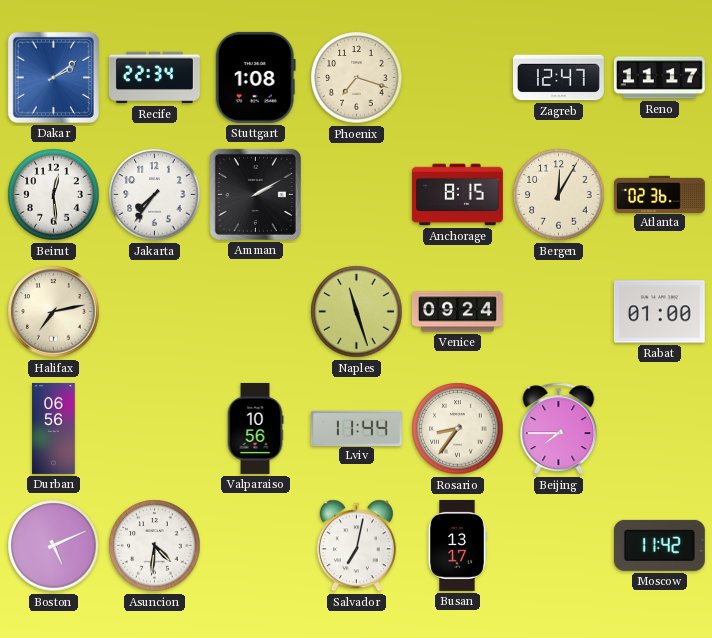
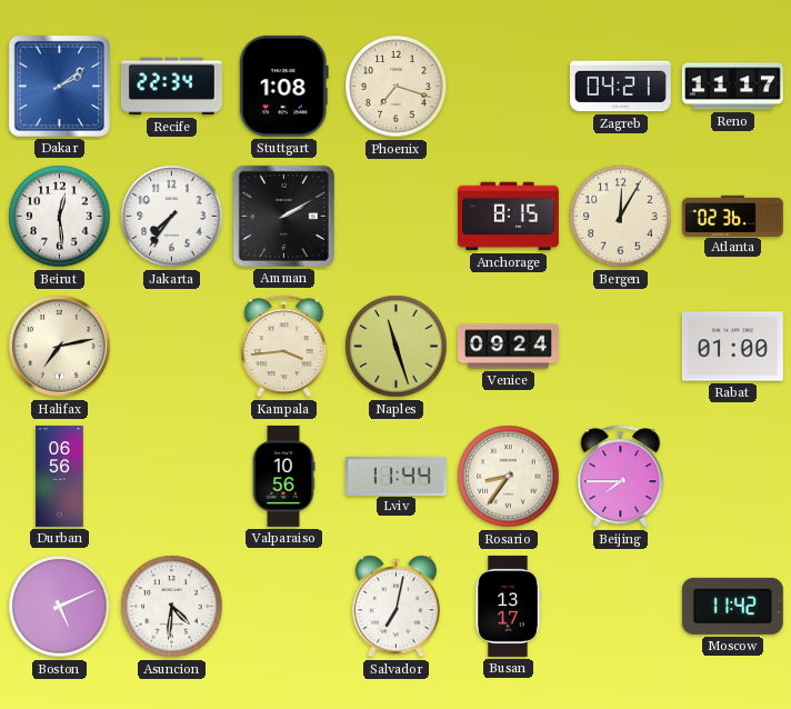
Zagreb: 12:47 -> 04:21
Kampala: none -> 3:44
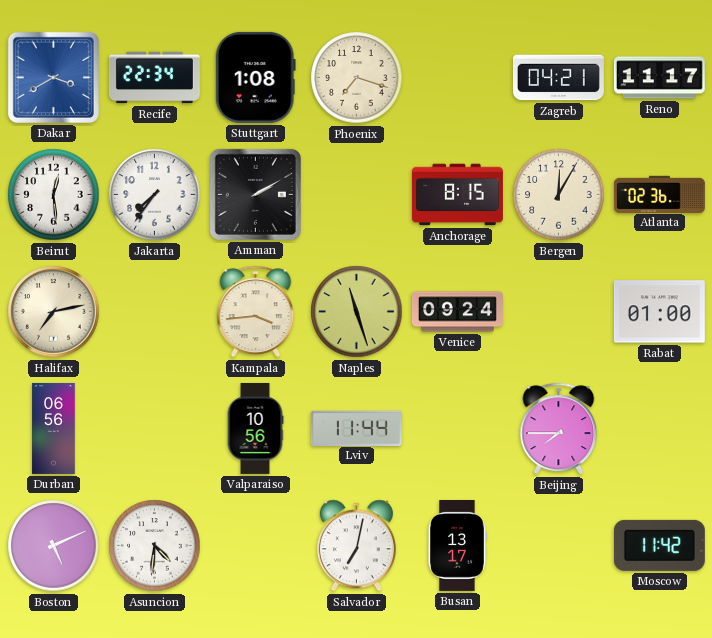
Dakar: 2:09 -> 3:40
Rosario: 8:36 -> none
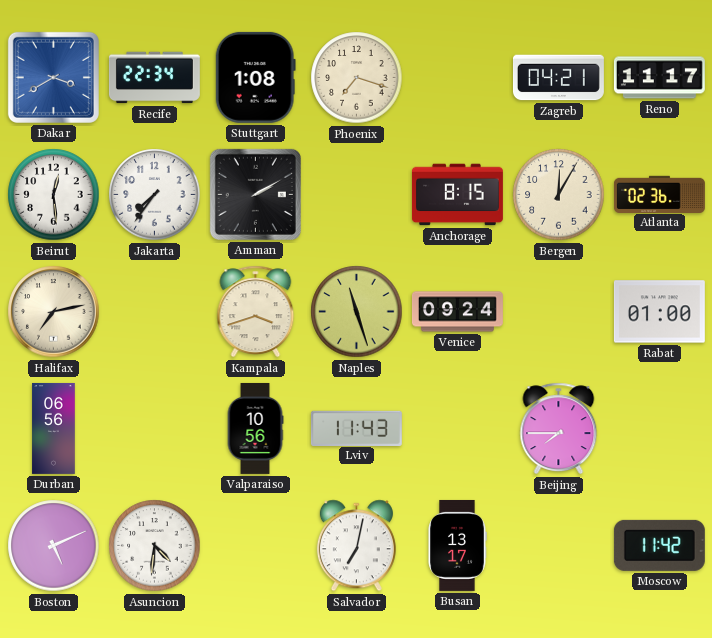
Kampala: 3:44 -> 3:42
Lviv: 11:44 -> 11:43
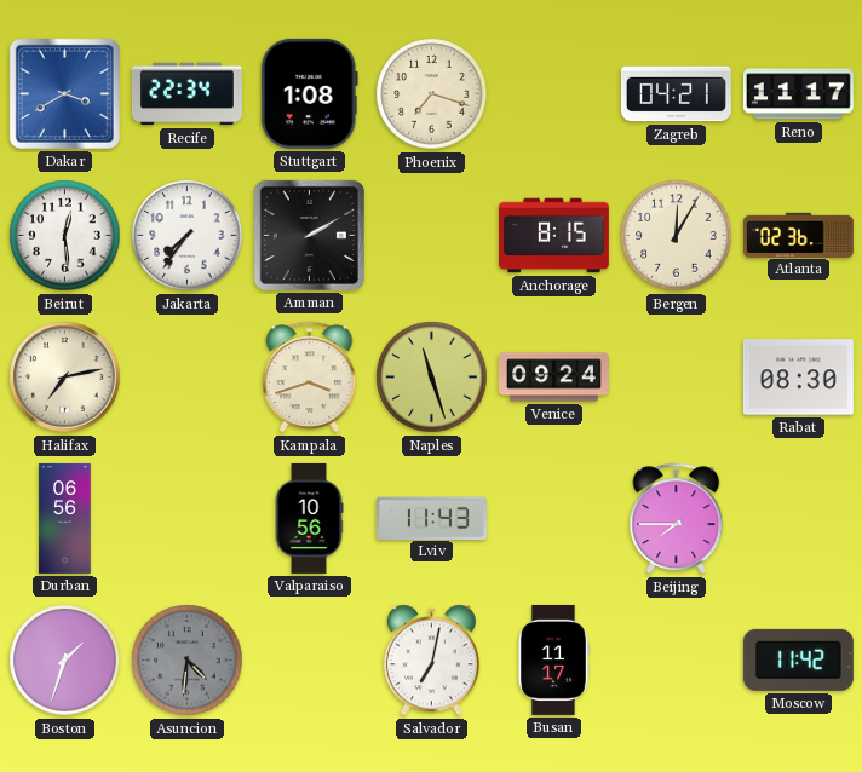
Rabat: 01:00 -> 08:30
Boston: 5:11 -> 1:33
Asuncion dial: white -> grey
Busan: 13:17 -> 11:17
